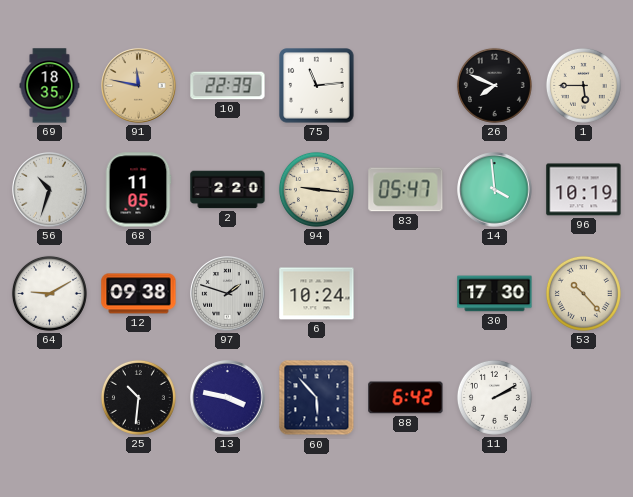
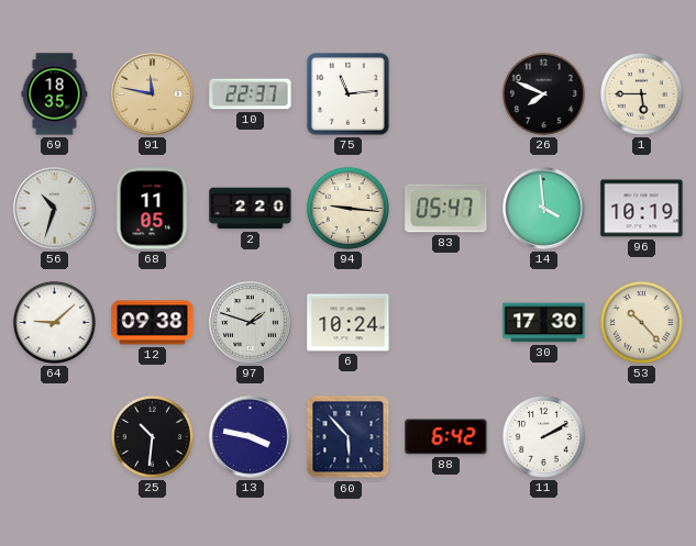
10: 22:39 -> 22:37
64: 9:10 -> 9:08
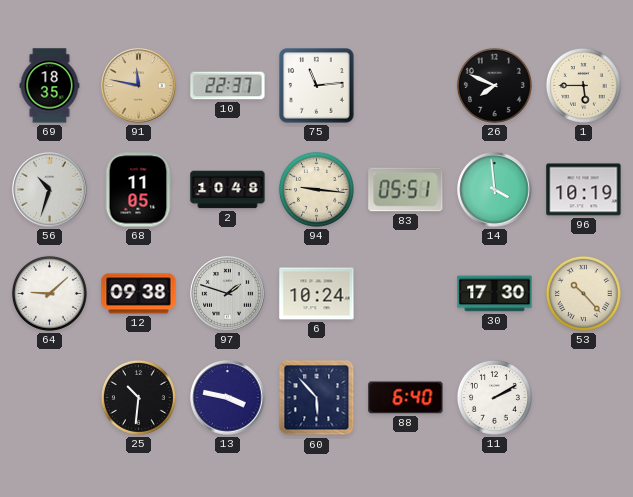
2: 2:20 -> 10:48
83: 05:47 -> 05:51
88: 6:42 -> 6:40
